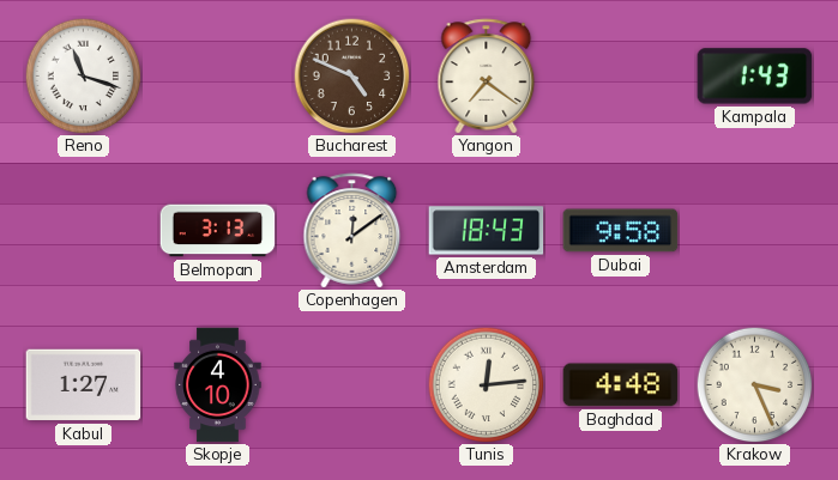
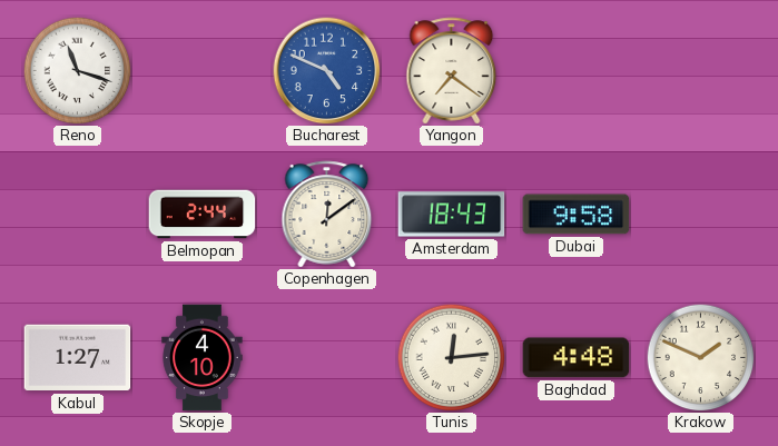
Bucharest dial: brown -> blue
Kampala: 1:43 -> none
Belmopan: 3:13 -> 2:44
Krakow: 3:26 -> 1:49
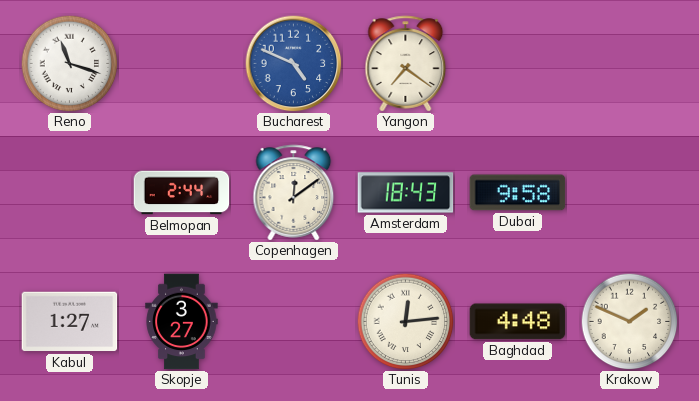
Skopje: 4:10 -> 3:27
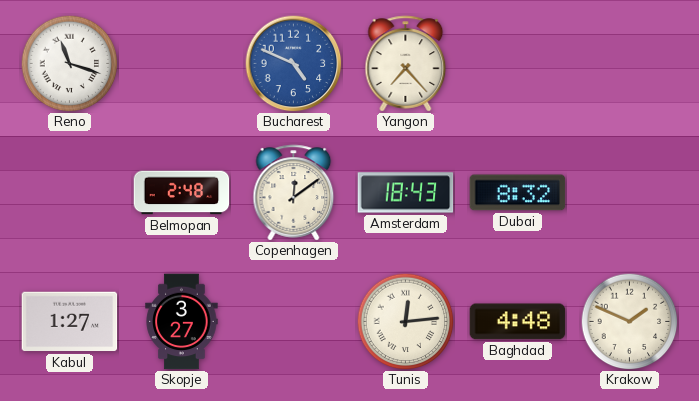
Yangon: 7:21 -> 7:23
Belmopan: 2:44 -> 2:48
Dubai: 9:58 -> 8:32
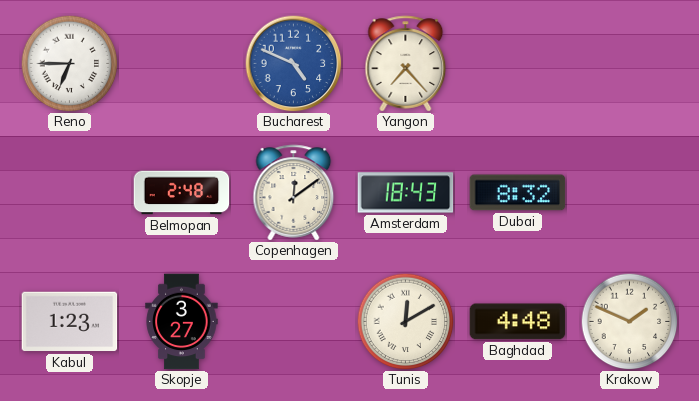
Reno: 11:18 -> 6:45
Kabul: 1:27 -> 1:23
Tunis: 12:14 -> 12:10
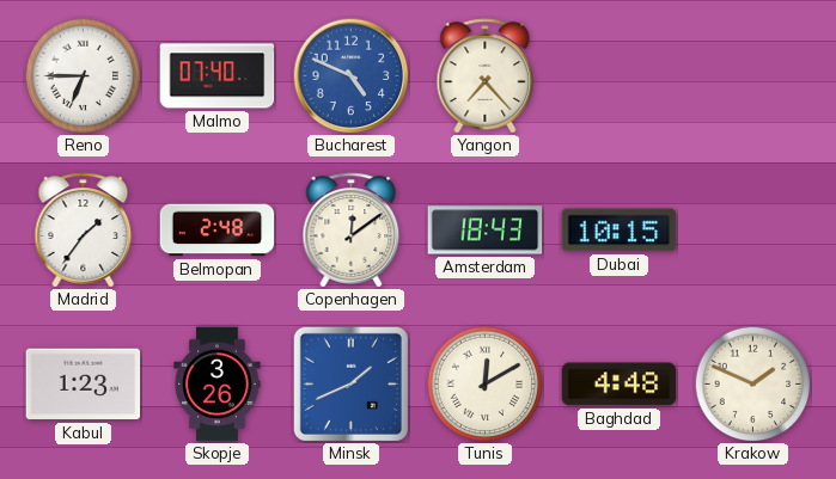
Malmo: none -> 07:40
Madrid: none -> 1:36
Dubai: 8:32 -> 10:15
Skopje: 3:27 -> 3:26
Minsk: none -> 1:41
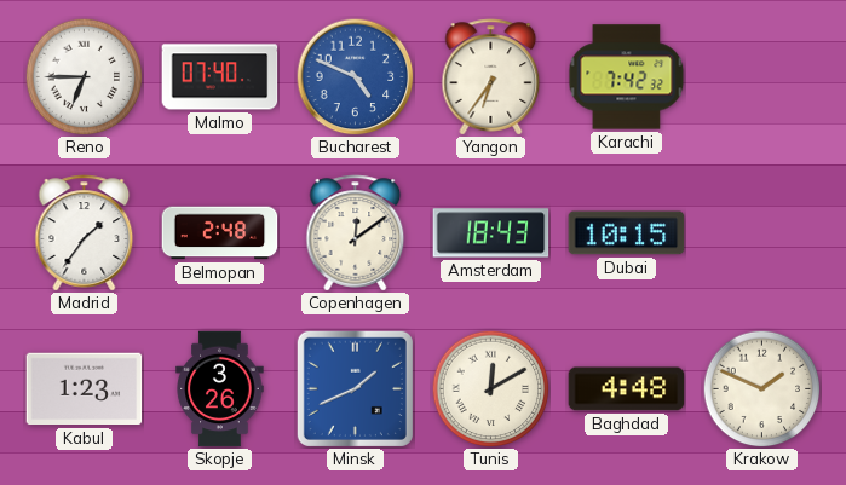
Yangon: 7:23 -> 6:36
Karachi: none -> 7:42
